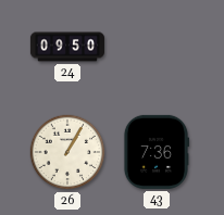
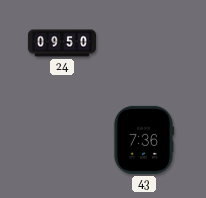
26: 1:05 -> none
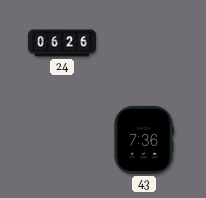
24: 09:50 -> 06:26
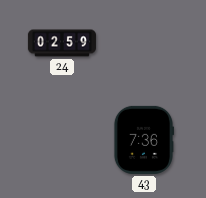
24: 06:26 -> 02:59
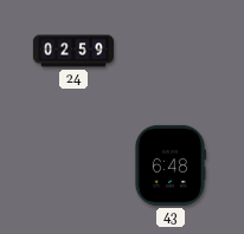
43: 7:36 -> 6:48
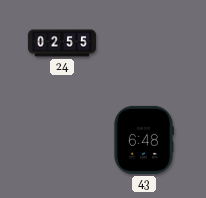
24: 02:59 -> 02:55
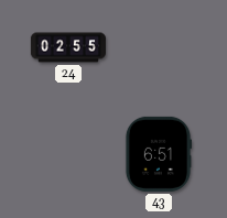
43: 6:48 -> 6:51
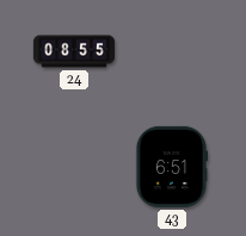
24: 02:55 -> 08:55
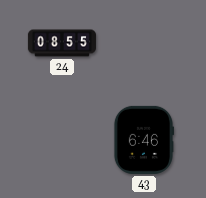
43: 6:51 -> 6:46
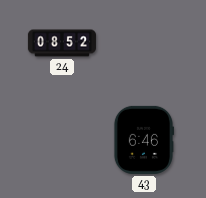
24: 08:55 -> 08:52
